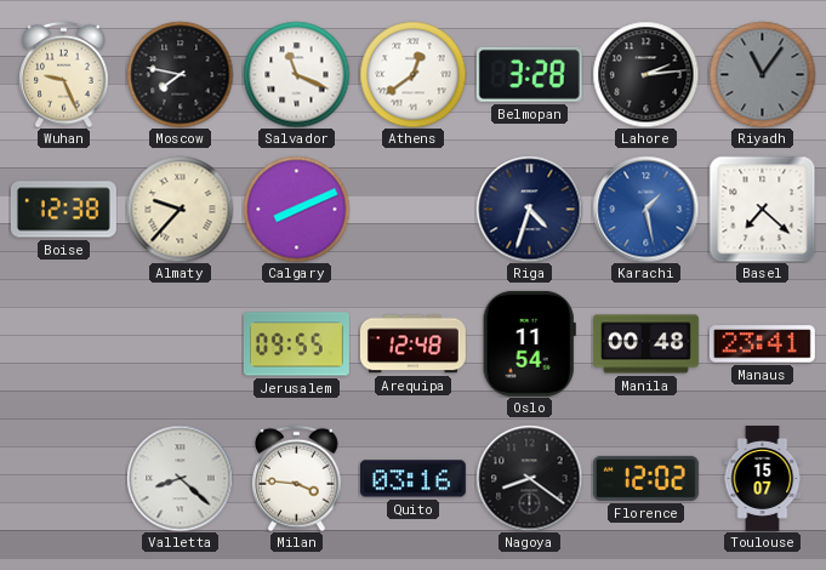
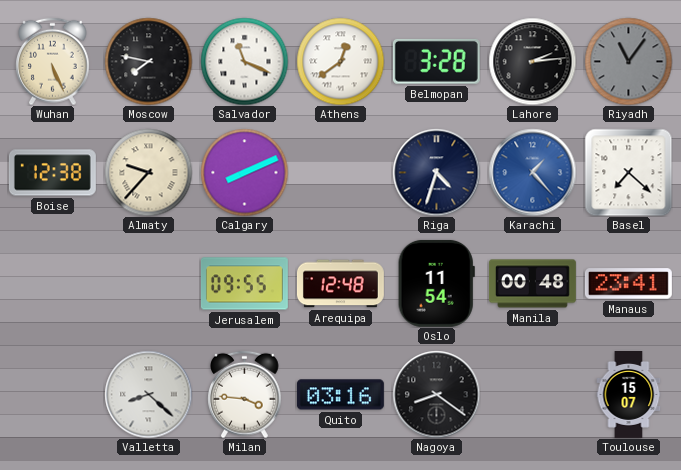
Wuhan: 9:26 -> 5:26
Karachi: 1:28 -> 1:23
Florence: 12:02 -> none
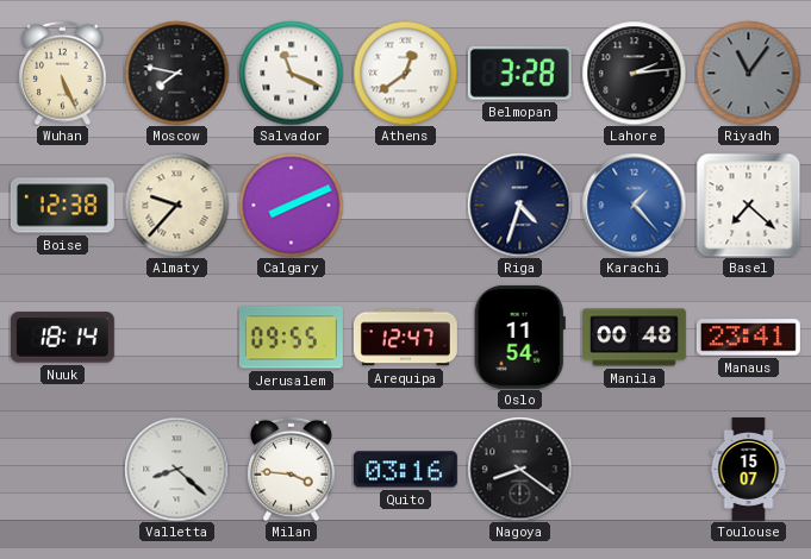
Nuuk: none -> 18:14
Arequipa: 12:48 -> 12:47
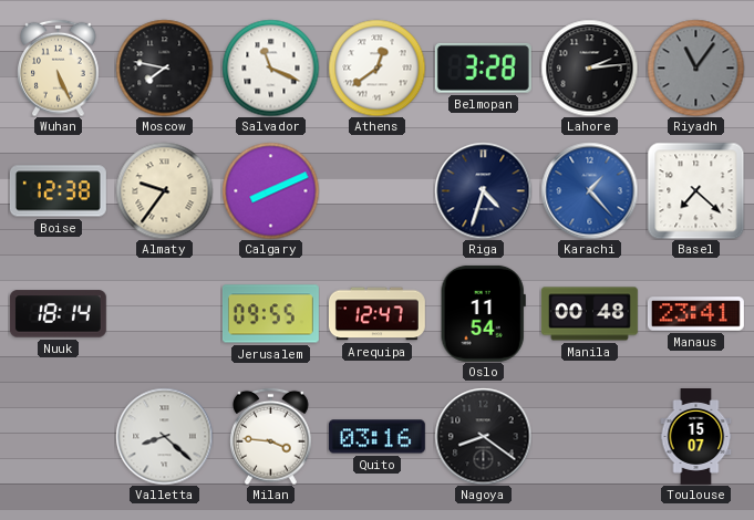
Almaty: 9:37 -> 9:36
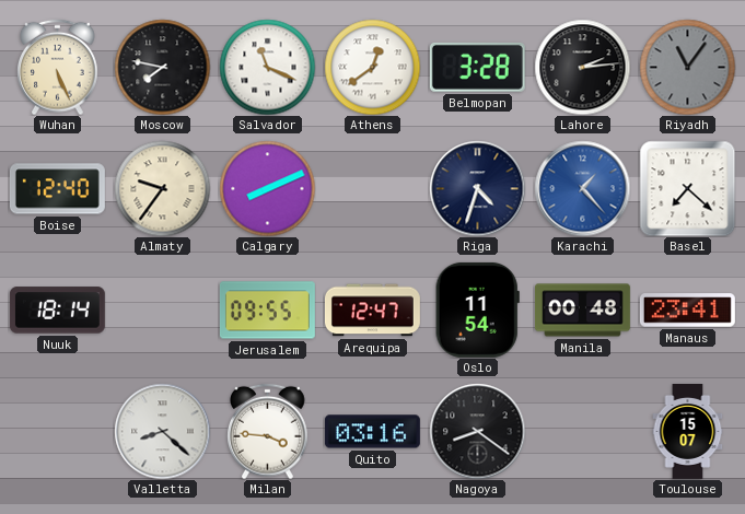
Boise: 12:38 -> 12:40
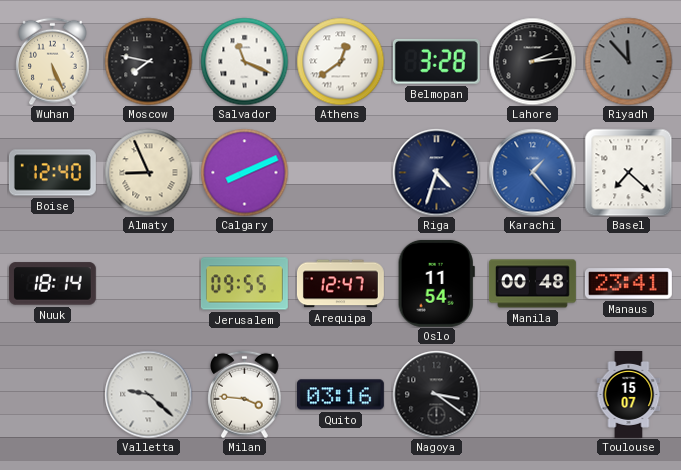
Riyadh: 11:06 -> 11:53
Almaty: 9:36 -> 8:56
Valletta: 8:22 -> 9:22
Nagoya: 8:21 -> 3:21
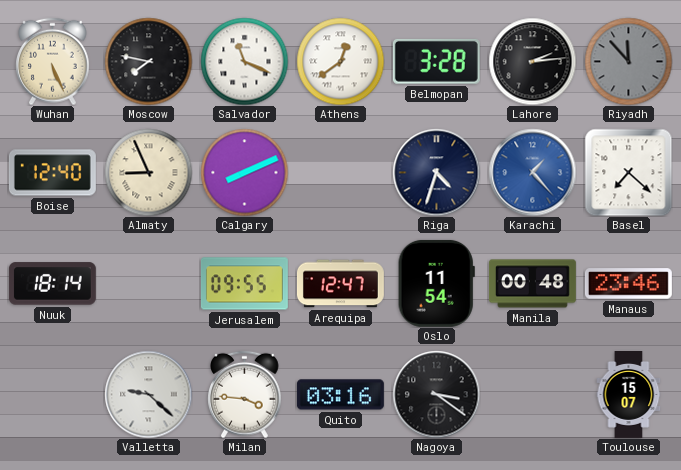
Manaus: 23:41 -> 23:46
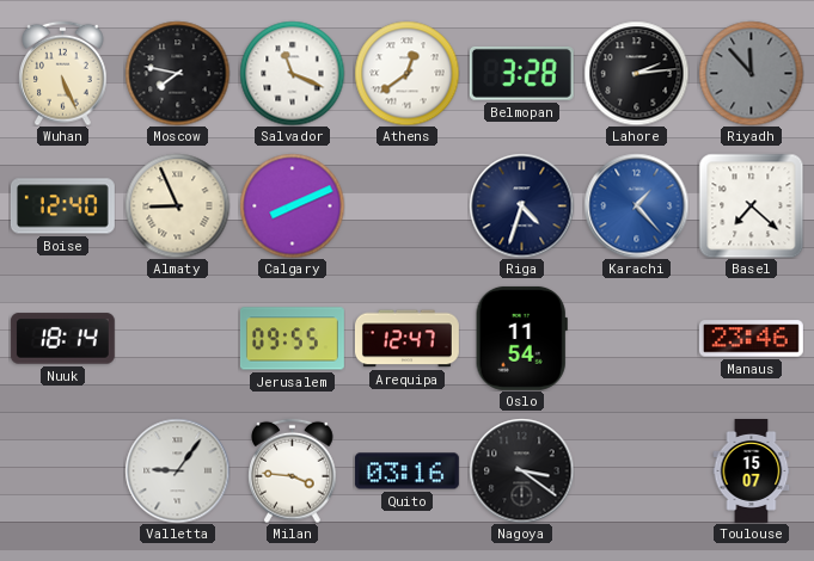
Manila: 00:48 -> none
Valletta: 9:22 -> 9:06
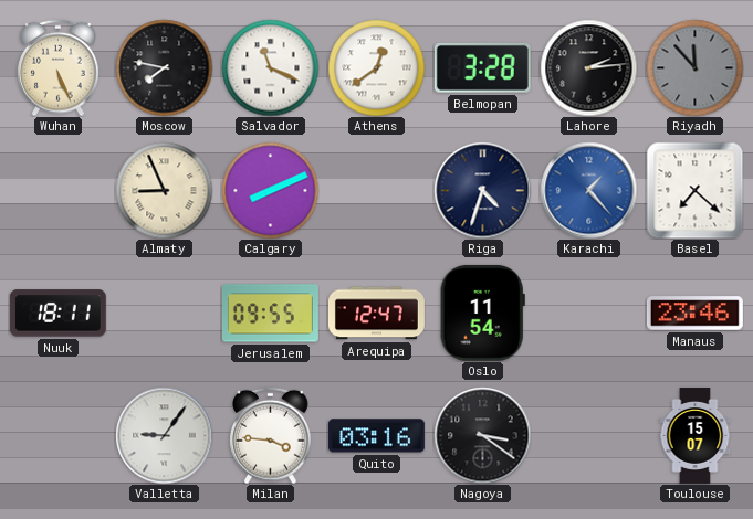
Boise: 12:40 -> none
Nuuk: 18:14 -> 18:11
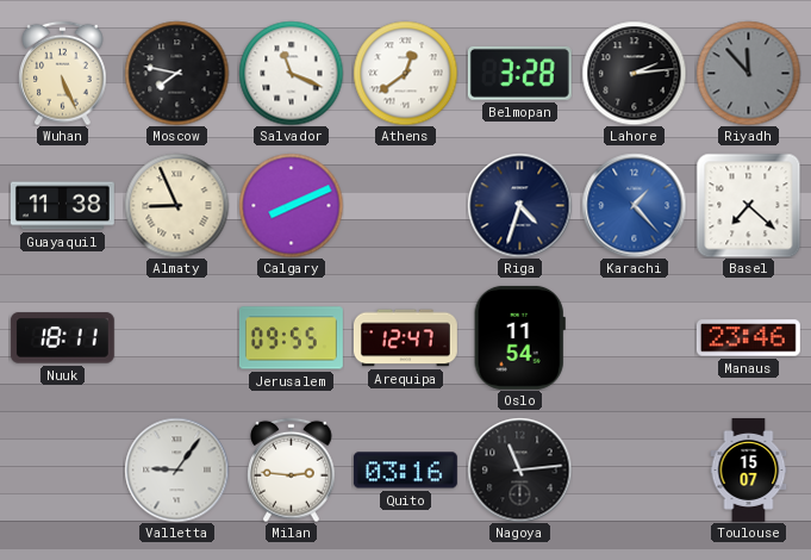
Guayaquil: none -> 11:38
Milan: 3:46 -> 2:46
Nagoya: 3:21 -> 11:14
